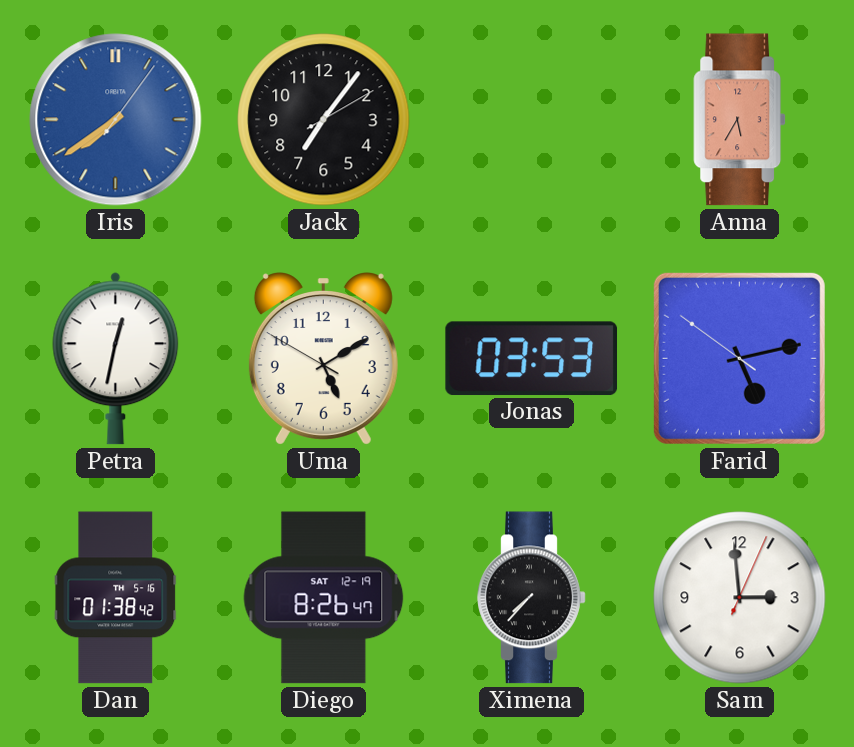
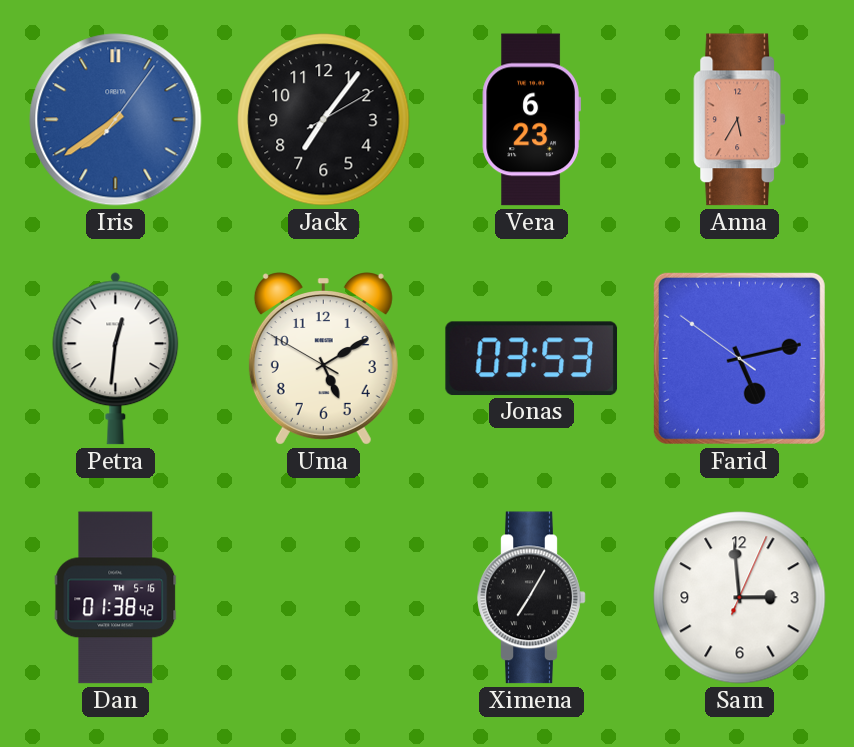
Vera: none -> 6:23
Petra: 12:32 -> 12:31
Diego: 8:26 -> none
Ximena: 7:37 -> 7:05
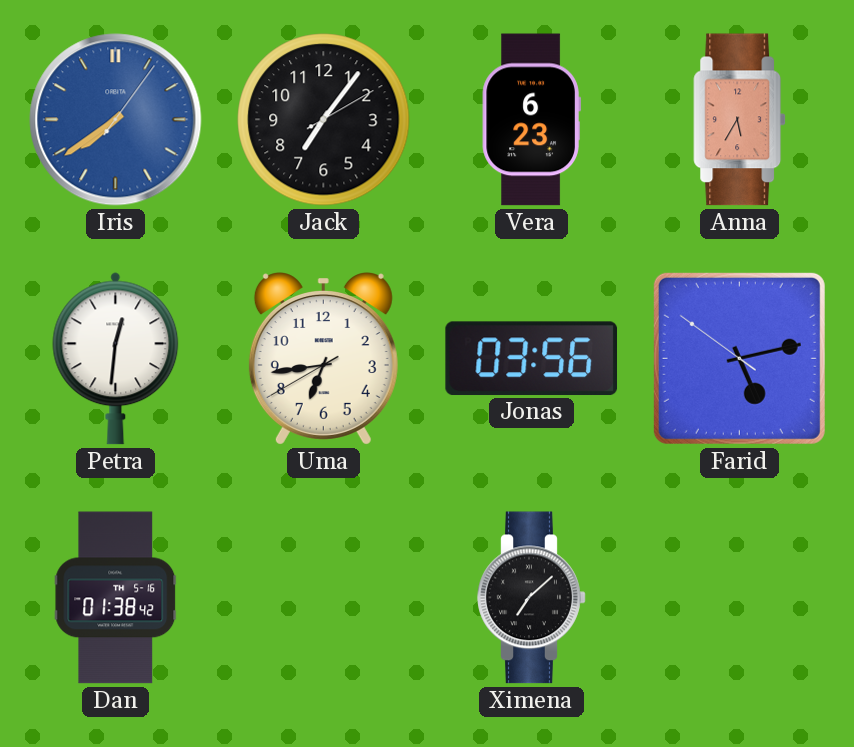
Uma: 5:09 -> 6:43
Jonas: 03:53 -> 03:56
Ximena: 7:05 -> 7:08
Sam: 2:59 -> none
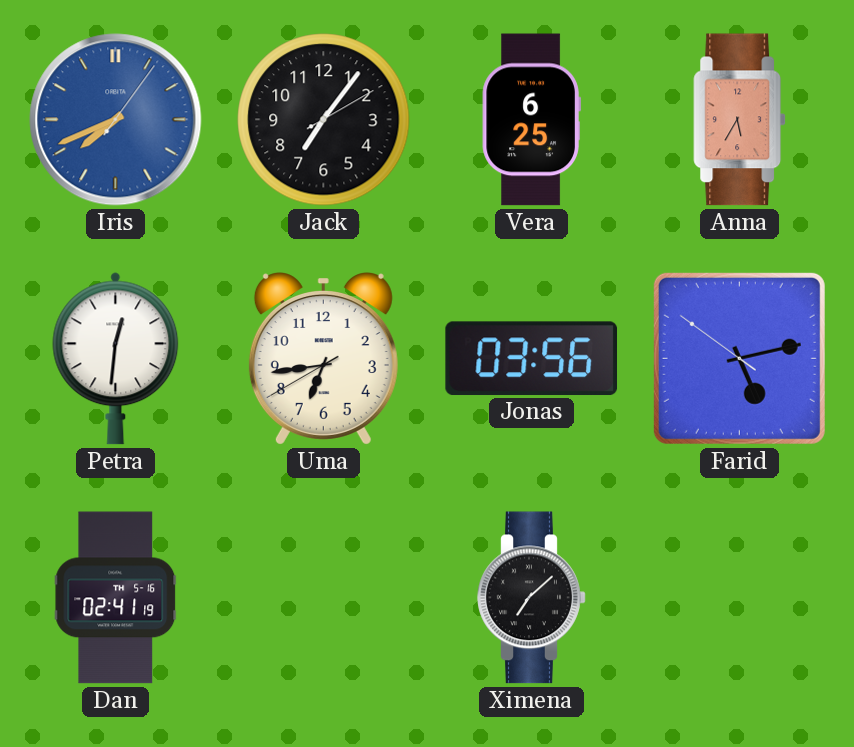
Iris: 7:39 -> 7:41
Vera: 6:23 -> 6:25
Dan: 01:38 -> 02:41
